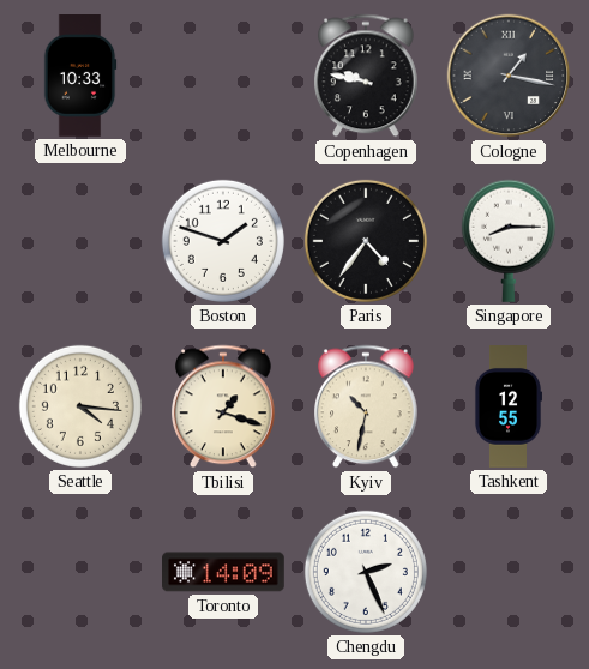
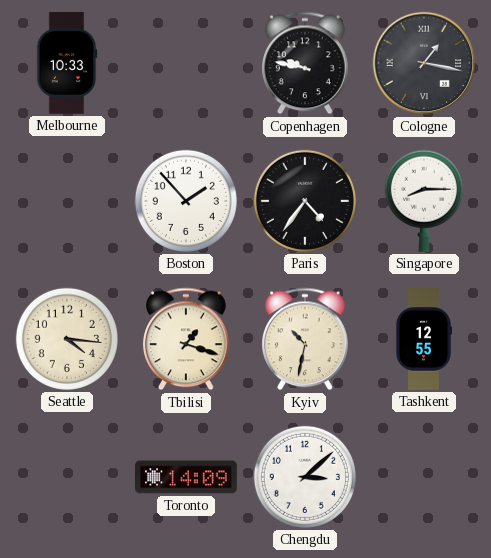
Boston: 1:48 -> 1:53
Chengdu: 2:26 -> 3:08
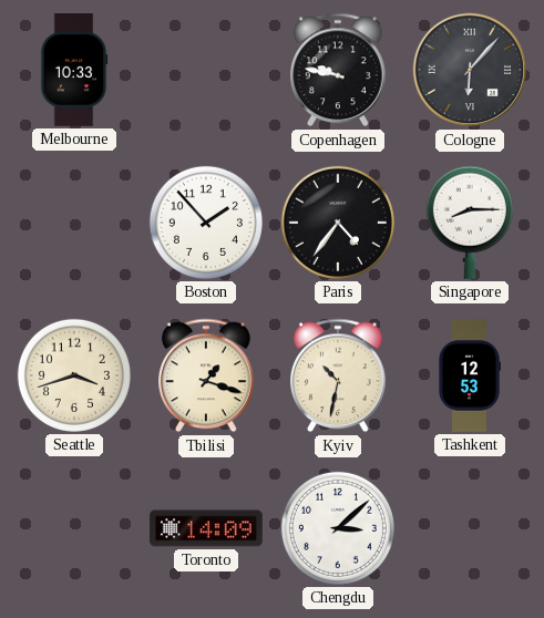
Cologne: 1:17 -> 6:07
Seattle: 4:16 -> 3:42
Tashkent: 12:55 -> 12:53
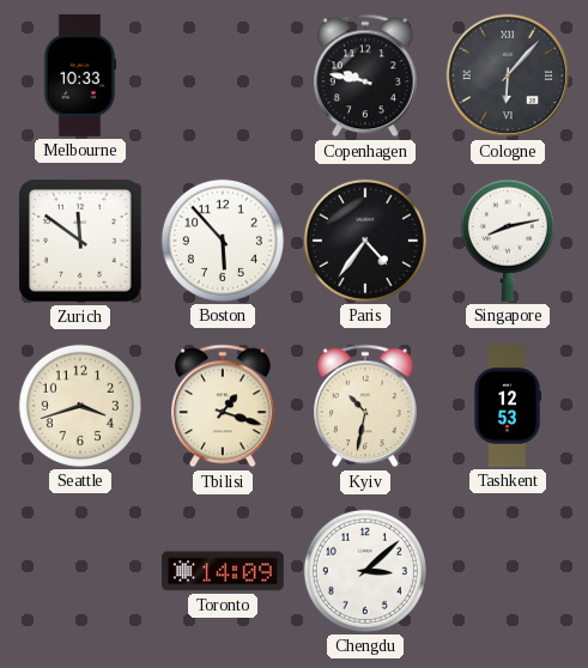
Zurich: none -> 11:51
Boston: 1:53 -> 5:53
Singapore: 8:15 -> 8:13
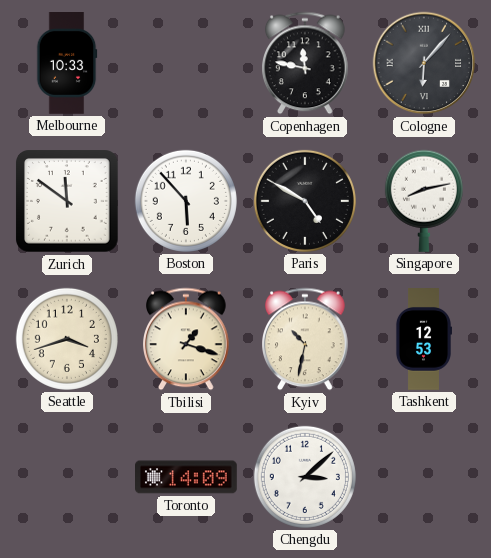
Copenhagen: 9:47 -> 11:47
Paris: 4:36 -> 4:50
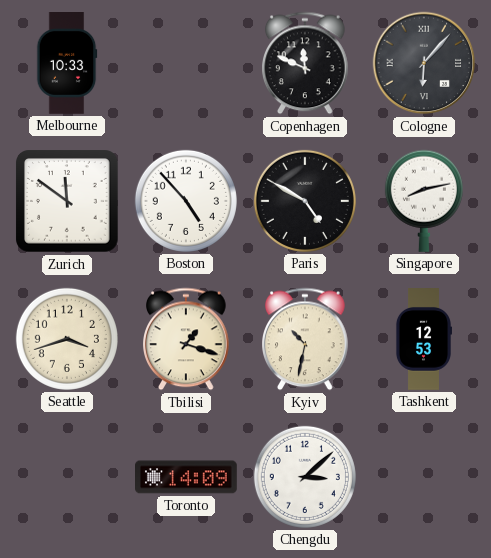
Copenhagen: 11:47 -> 11:49
Boston: 5:53 -> 4:53
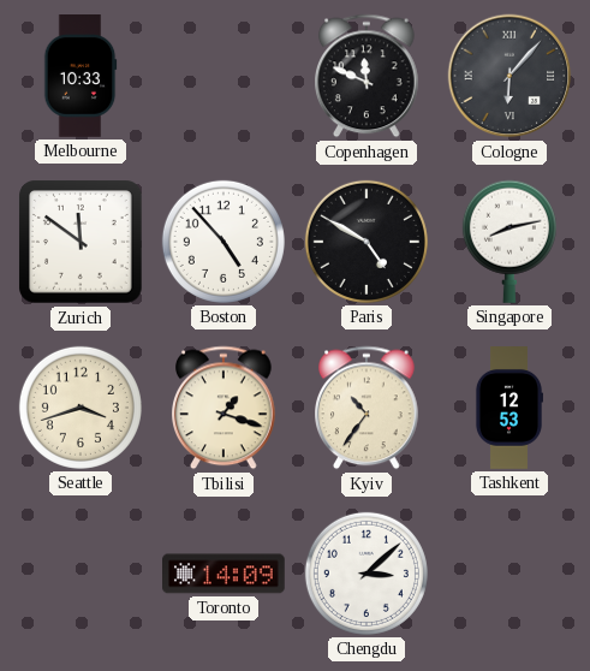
Kyiv: 10:32 -> 10:36
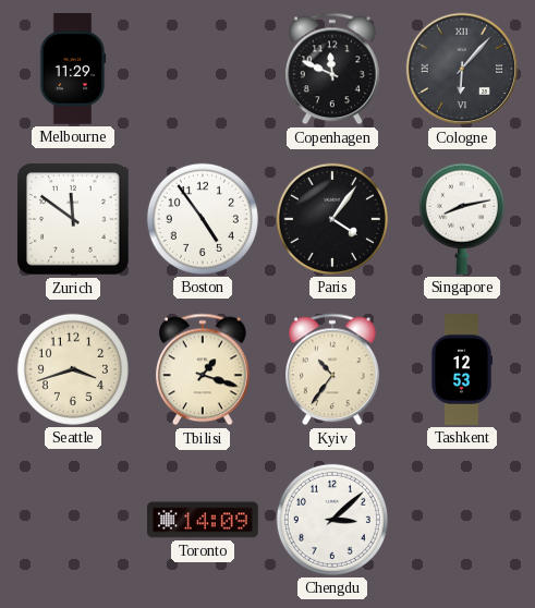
Melbourne: 10:33 -> 11:29
Boston: 4:53 -> 4:54
Paris: 4:50 -> 4:06
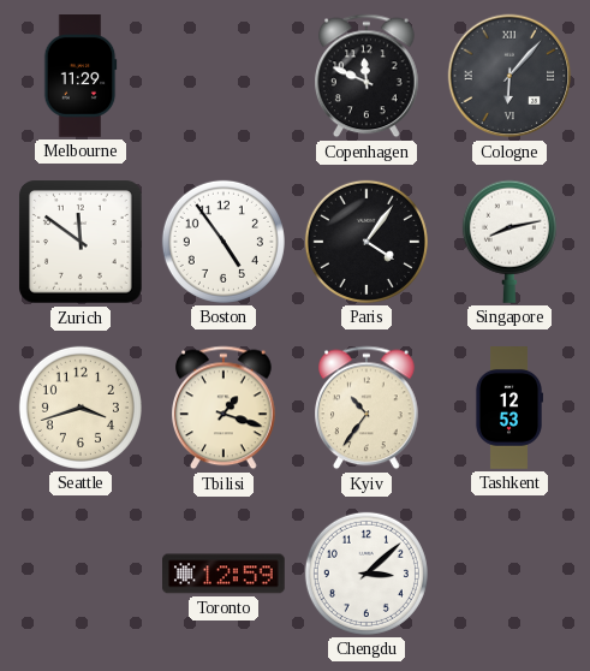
Toronto: 14:09 -> 12:59
